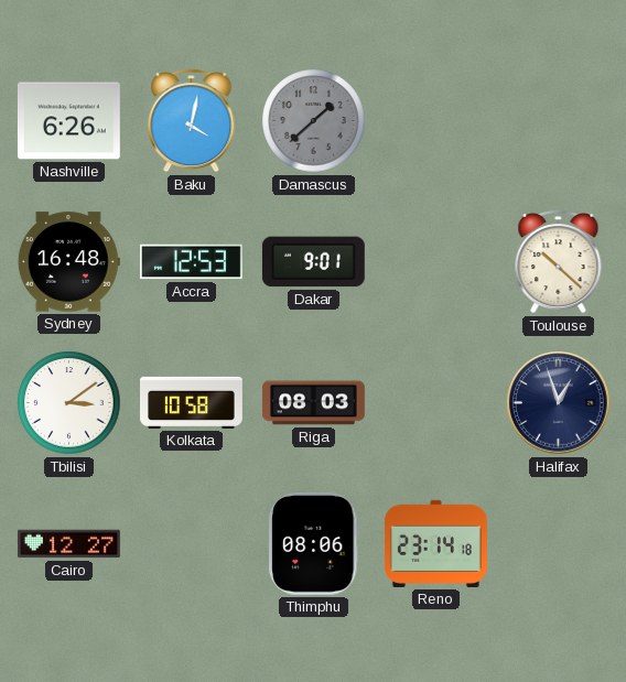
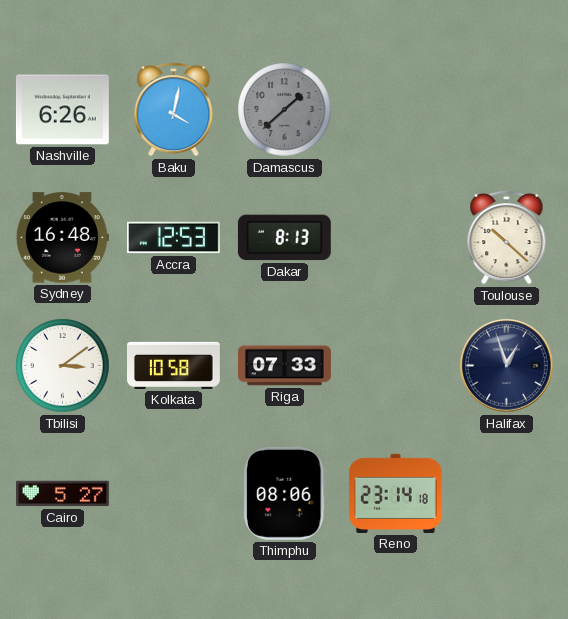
Dakar: 9:01 -> 8:13
Riga: 08:03 -> 07:33
Cairo: 12:27 -> 5:27
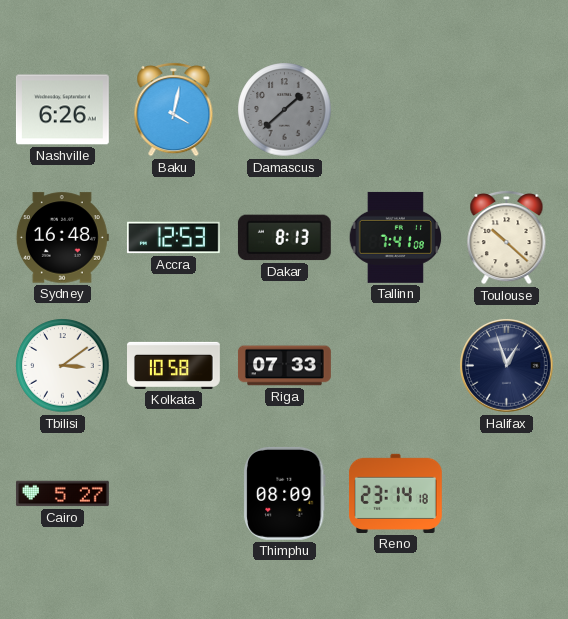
Tallinn: none -> 7:41
Thimphu: 08:06 -> 08:09
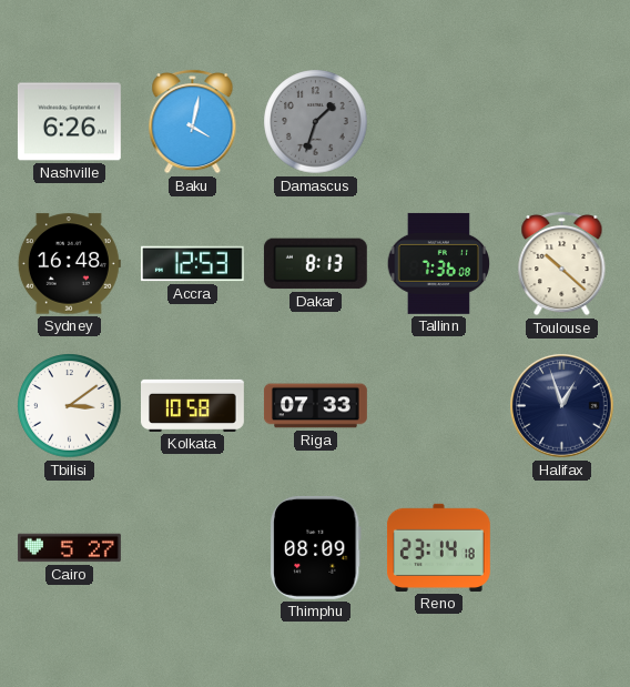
Damascus: 1:38 -> 1:33
Tallinn: 7:41 -> 7:36
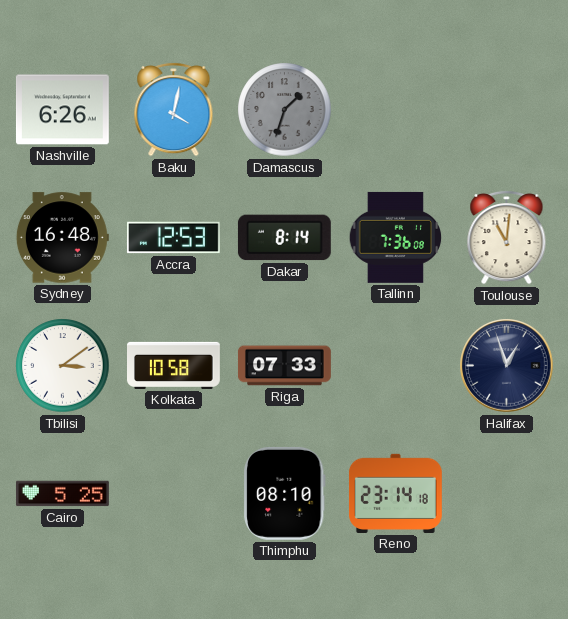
Dakar: 8:13 -> 8:14
Toulouse: 10:22 -> 11:01
Cairo: 5:27 -> 5:25
Thimphu: 08:09 -> 08:10
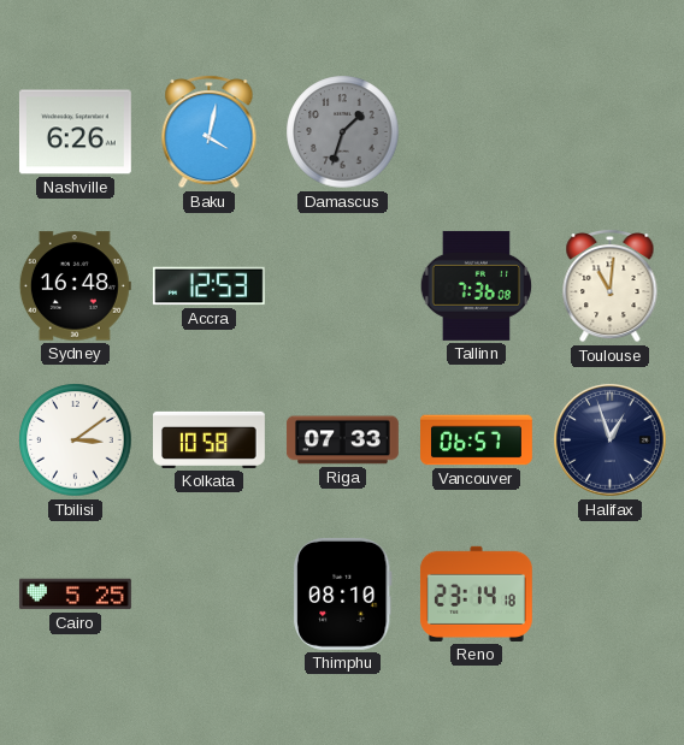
Dakar: 8:14 -> none
Vancouver: none -> 06:57
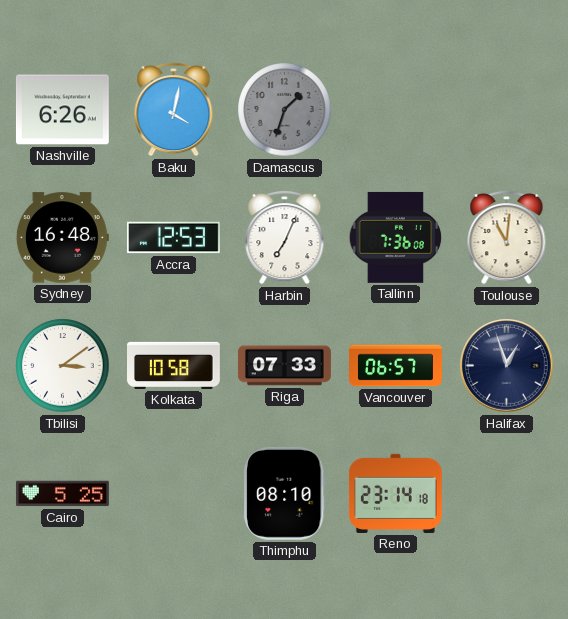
Harbin: none -> 7:04
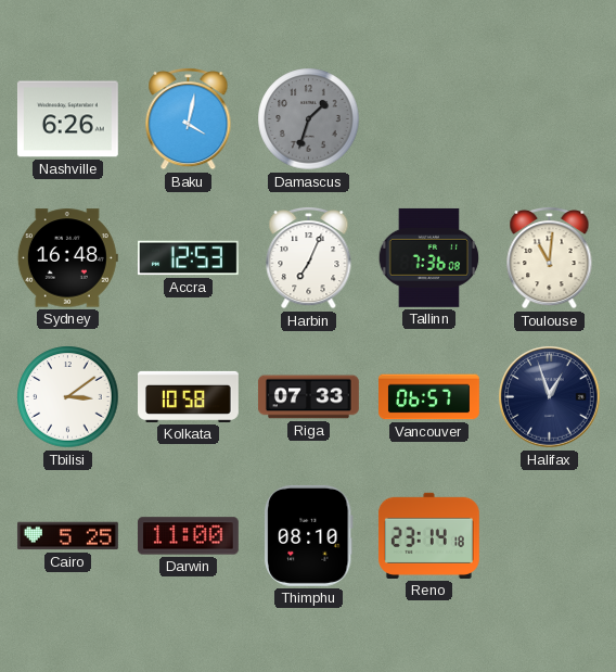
Darwin: none -> 11:00
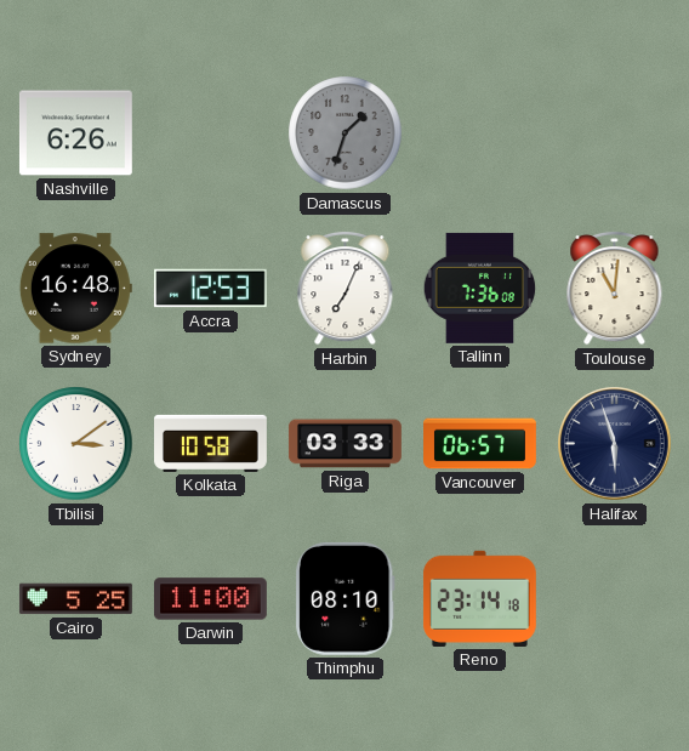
Baku: 4:02 -> none
Riga: 07:33 -> 03:33
Halifax: 12:57 -> 5:57
